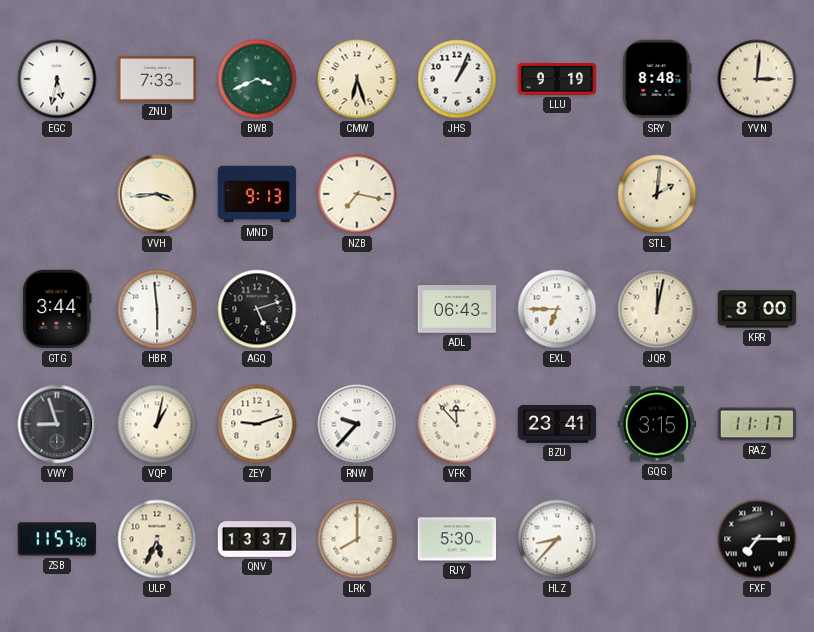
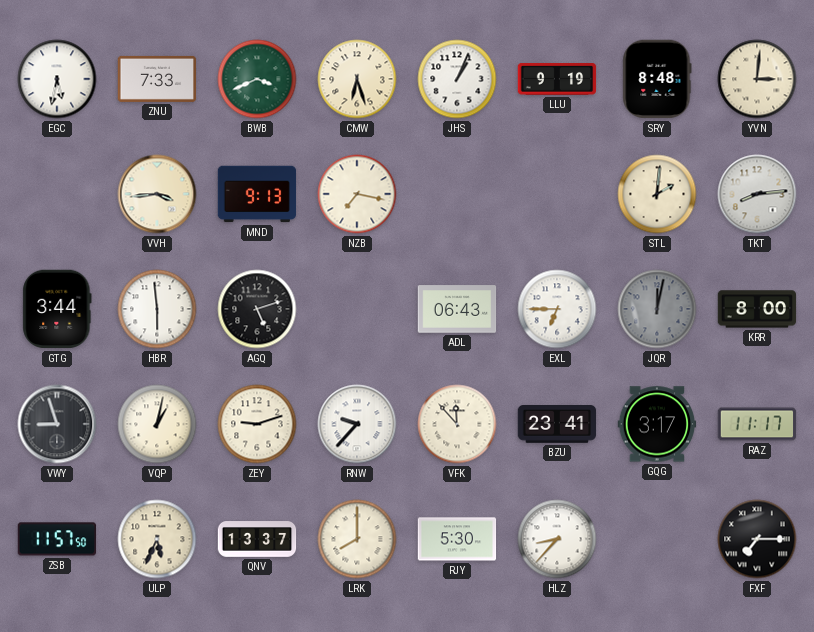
TKT: none -> 8:14
JQR dial: cream -> grey
GQG: 3:15 -> 3:17
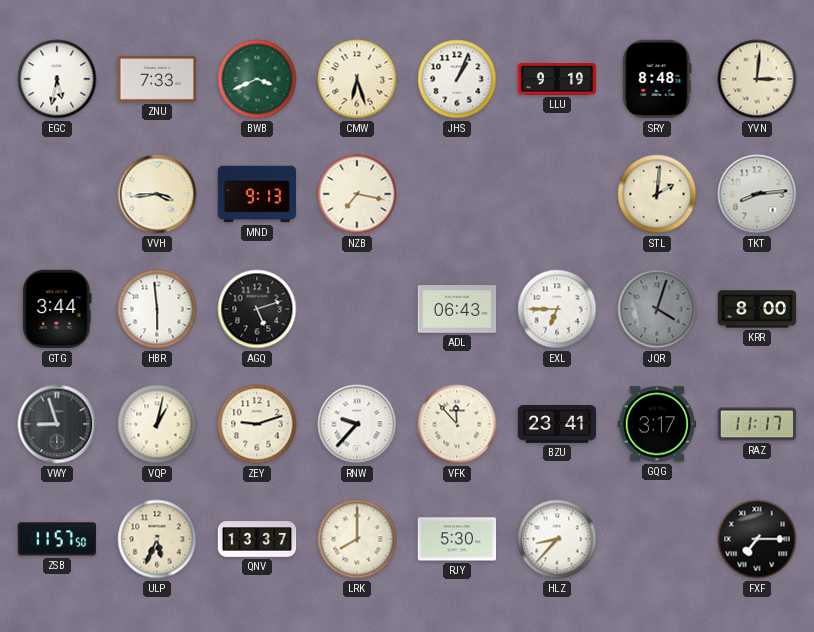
JQR: 12:02 -> 4:03
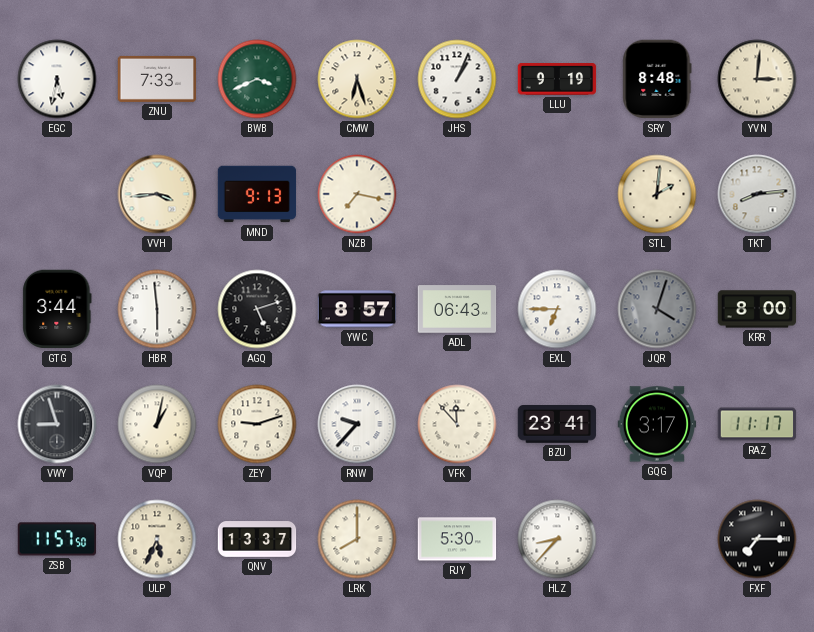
YWC: none -> 8:57
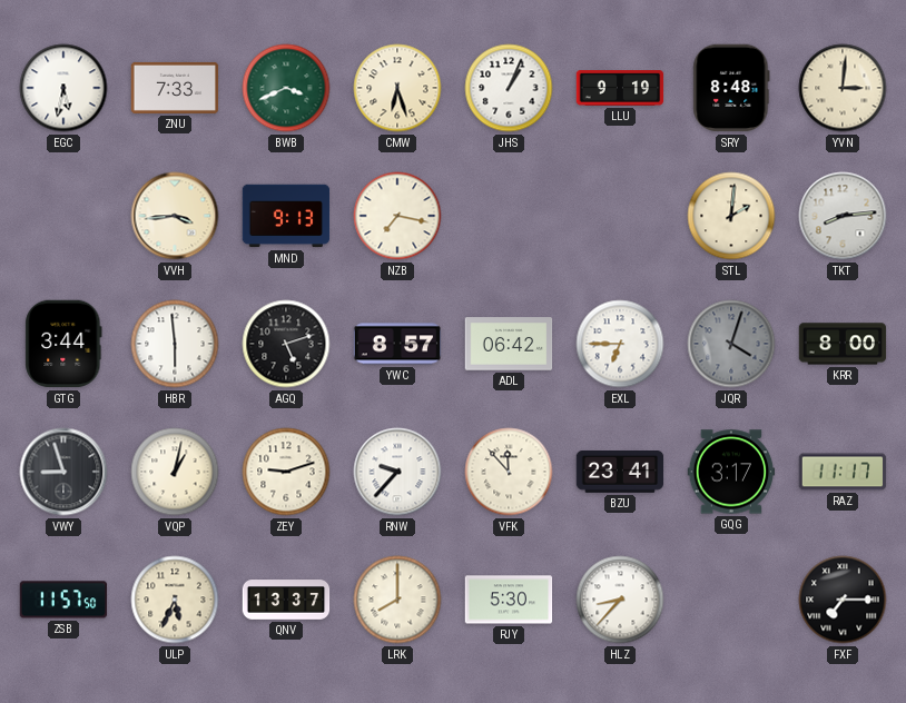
ADL: 06:43 -> 06:42
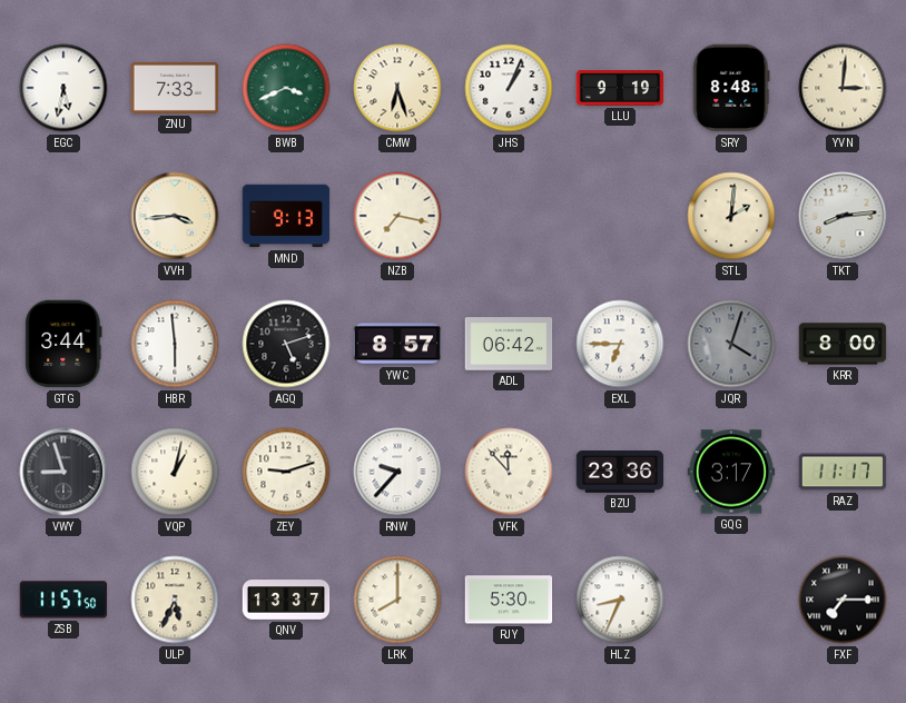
BZU: 23:41 -> 23:36
HLZ: 8:37 -> 8:34
